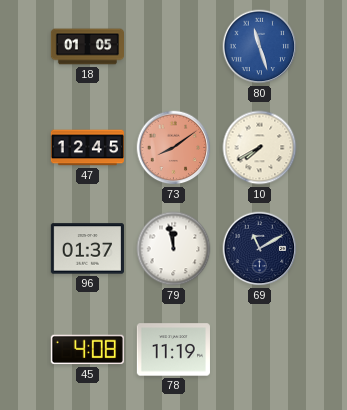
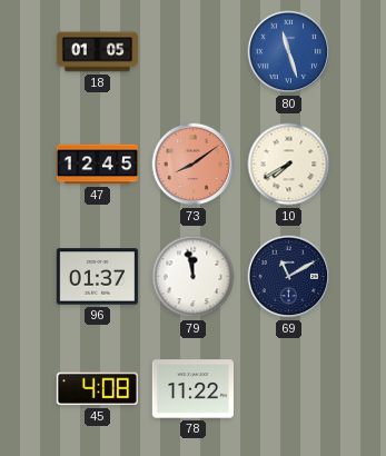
78: 11:19 -> 11:22
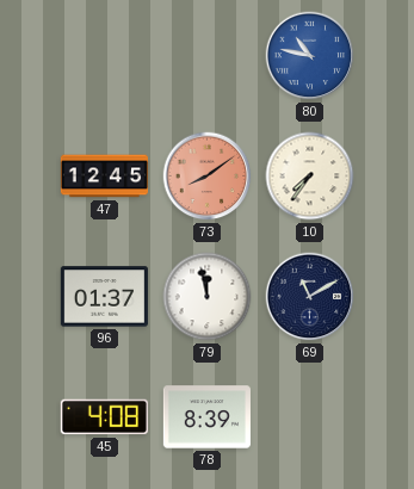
18: 01:05 -> none
80: 11:27 -> 10:47
10: 7:40 -> 7:36
78: 11:22 -> 8:39
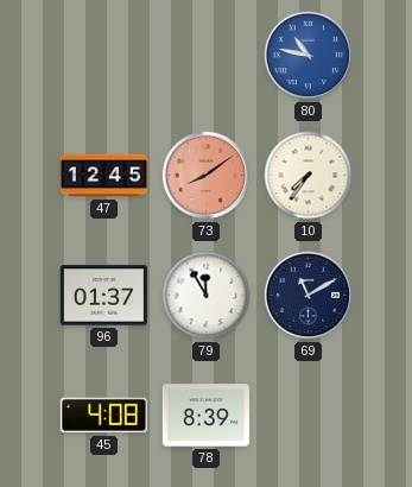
79: 11:58 -> 11:55
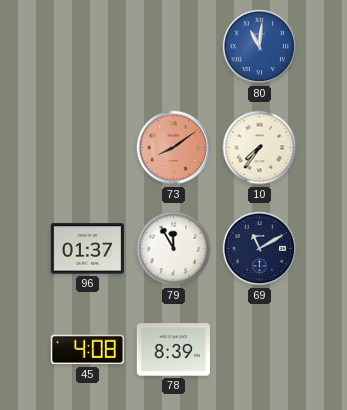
80: 10:47 -> 11:01
47: 12:45 -> none
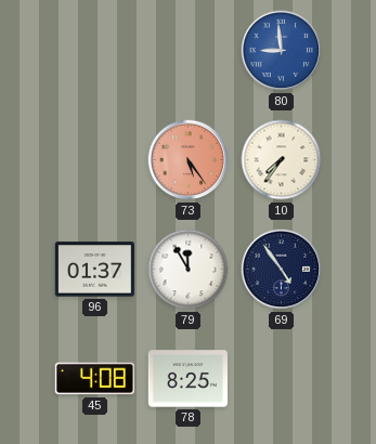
80: 11:01 -> 8:59
73: 8:09 -> 5:24
69: 11:10 -> 4:54
78: 8:39 -> 8:25
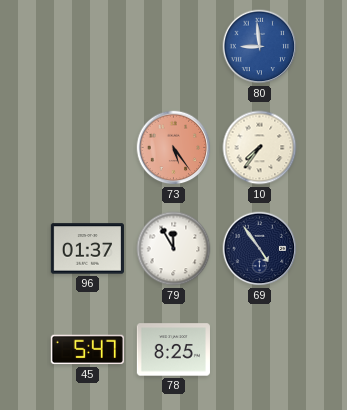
45: 4:08 -> 5:47
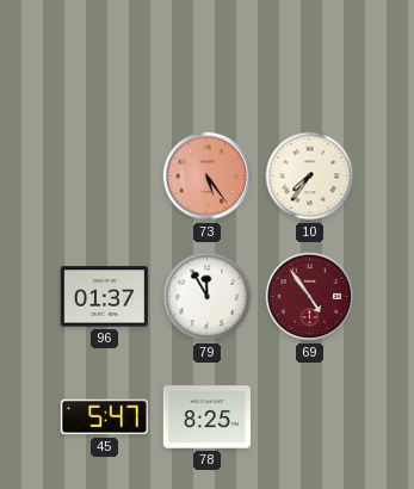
80: 8:59 -> none
69 dial: navy -> burgundy
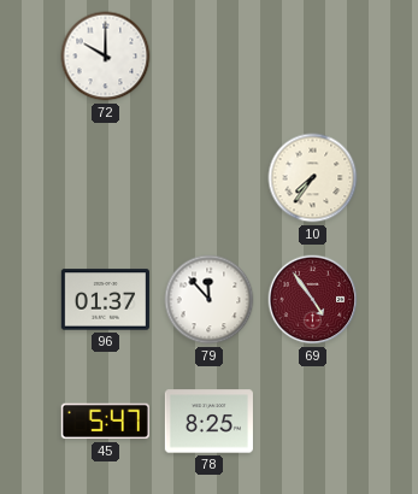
72: none -> 10:00
73: 5:24 -> none
79: 11:55 -> 11:53
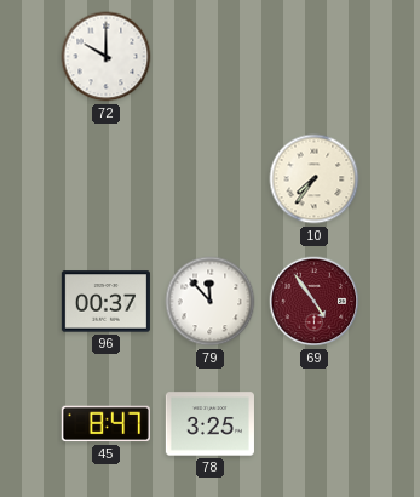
96: 01:37 -> 00:37
45: 5:47 -> 8:47
78: 8:25 -> 3:25
